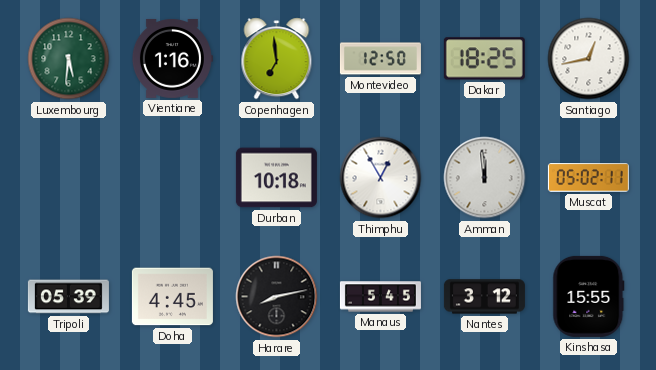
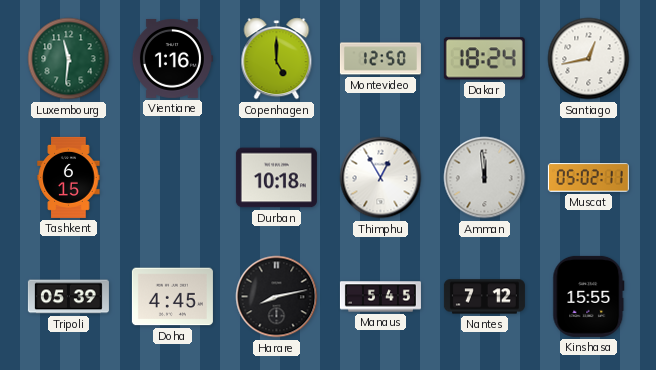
Luxembourg: 5:31 -> 11:31
Copenhagen: 6:59 -> 5:00
Dakar: 18:25 -> 18:24
Tashkent: none -> 6:15
Nantes: 3:12 -> 7:12
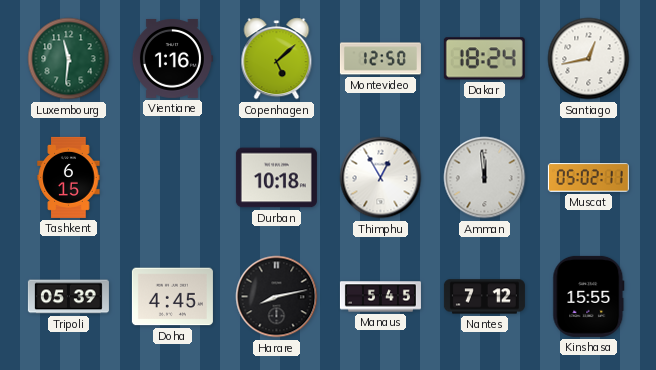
Copenhagen: 5:00 -> 5:08
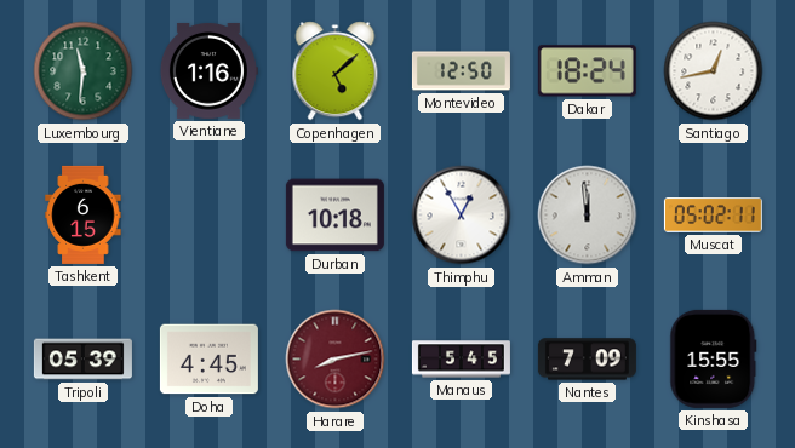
Harare dial: black -> burgundy
Nantes: 7:12 -> 7:09
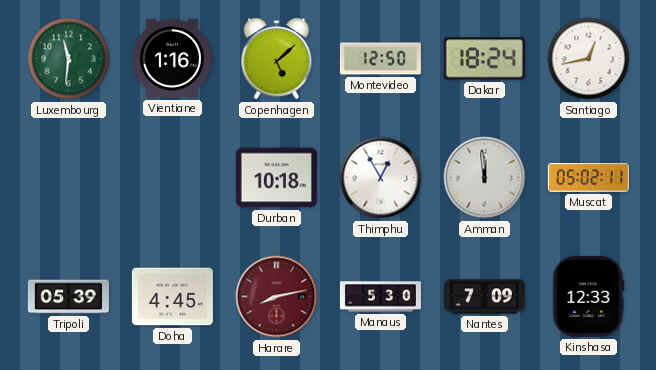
Tashkent: 6:15 -> none
Manaus: 5:45 -> 5:30
Kinshasa: 15:55 -> 12:33
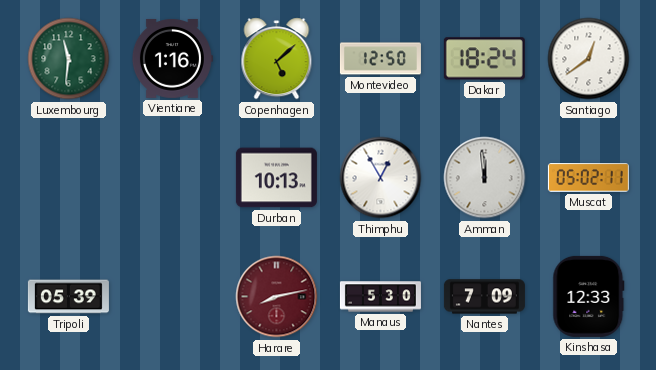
Santiago: 12:43 -> 12:39
Durban: 10:18 -> 10:13
Doha: 4:45 -> none
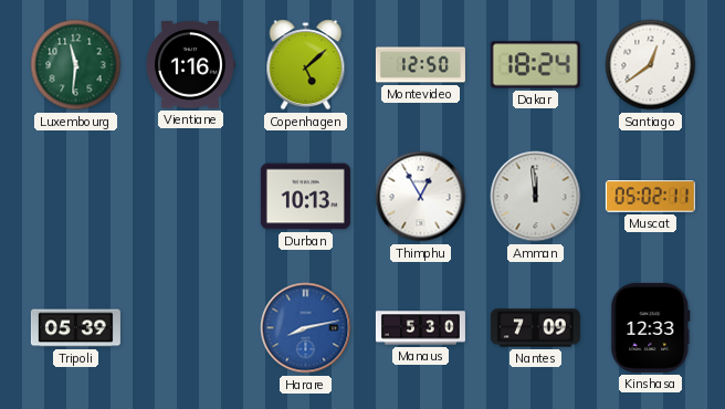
Harare dial: burgundy -> blue
